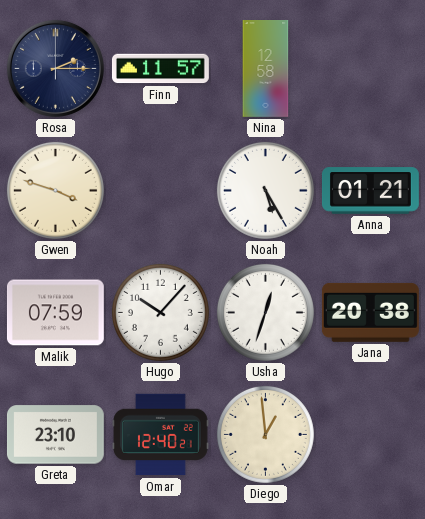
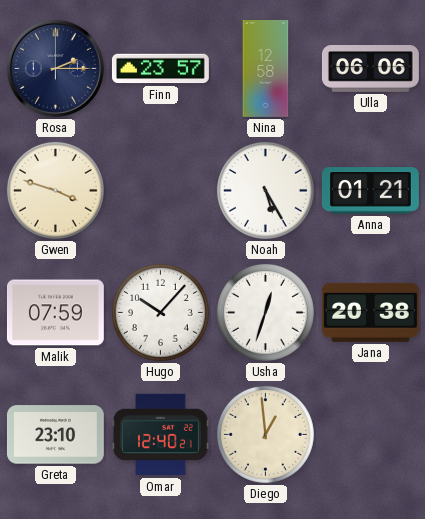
Finn: 11:57 -> 23:57
Ulla: none -> 06:06
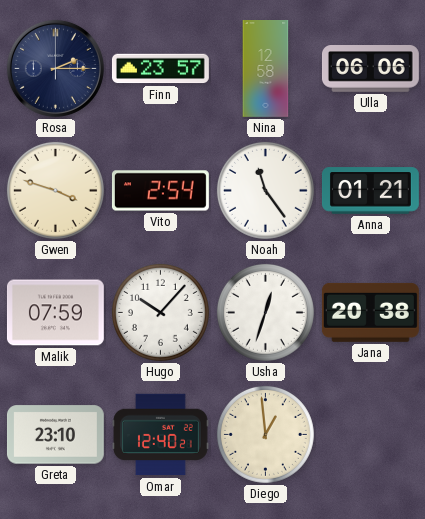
Vito: none -> 2:54
Noah: 5:25 -> 11:24
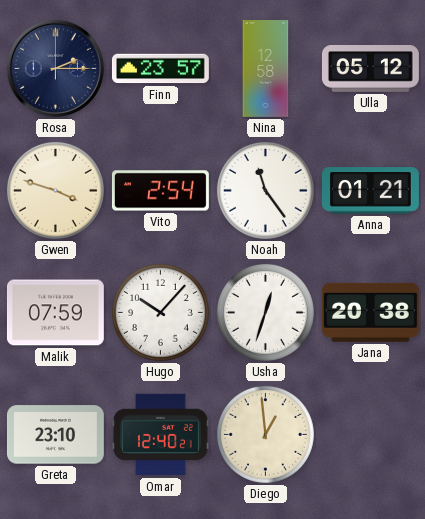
Ulla: 06:06 -> 05:12
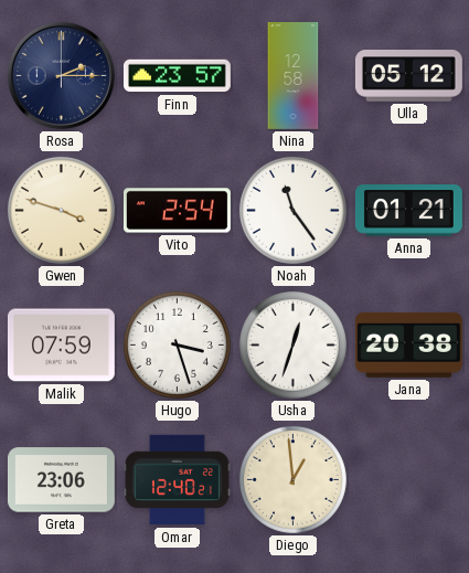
Hugo: 10:07 -> 3:27
Greta: 23:10 -> 23:06
